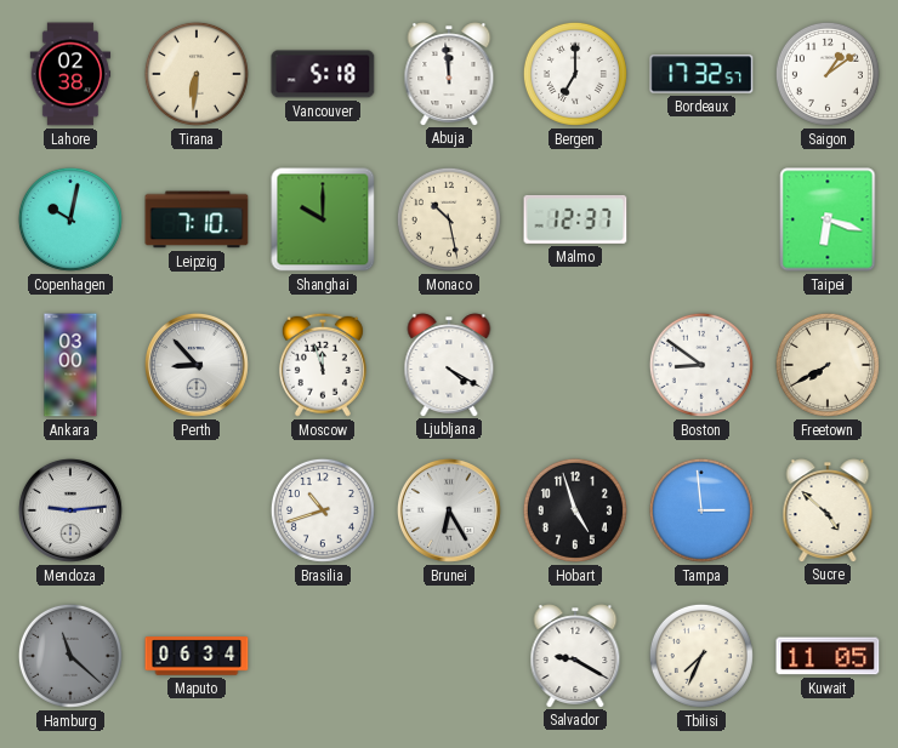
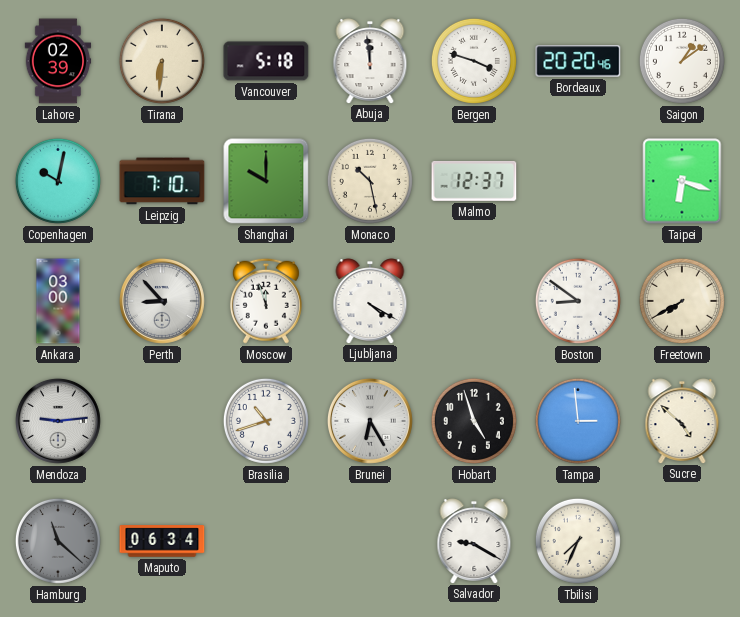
Lahore: 02:38 -> 02:39
Bergen: 7:00 -> 3:48
Bordeaux: 17:32 -> 20:20
Kuwait: 11:05 -> none
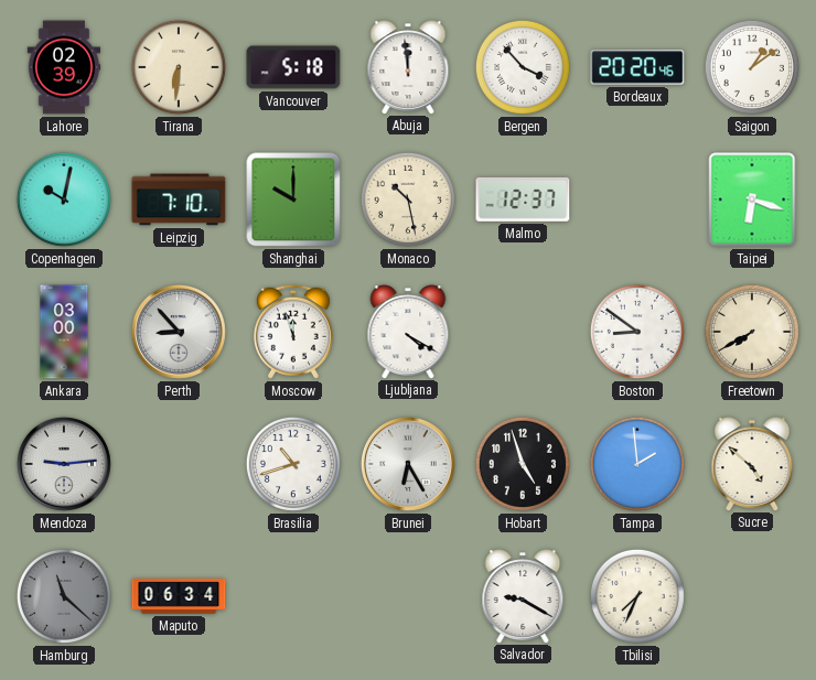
Bergen: 3:48 -> 3:53
Tampa: 2:59 -> 1:59
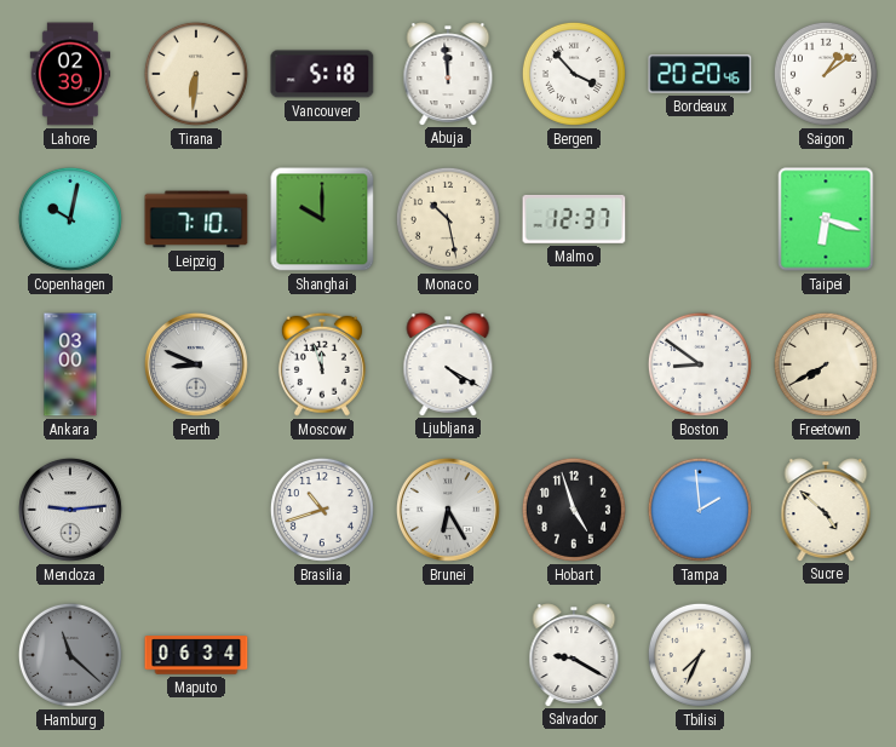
Perth: 8:53 -> 8:49
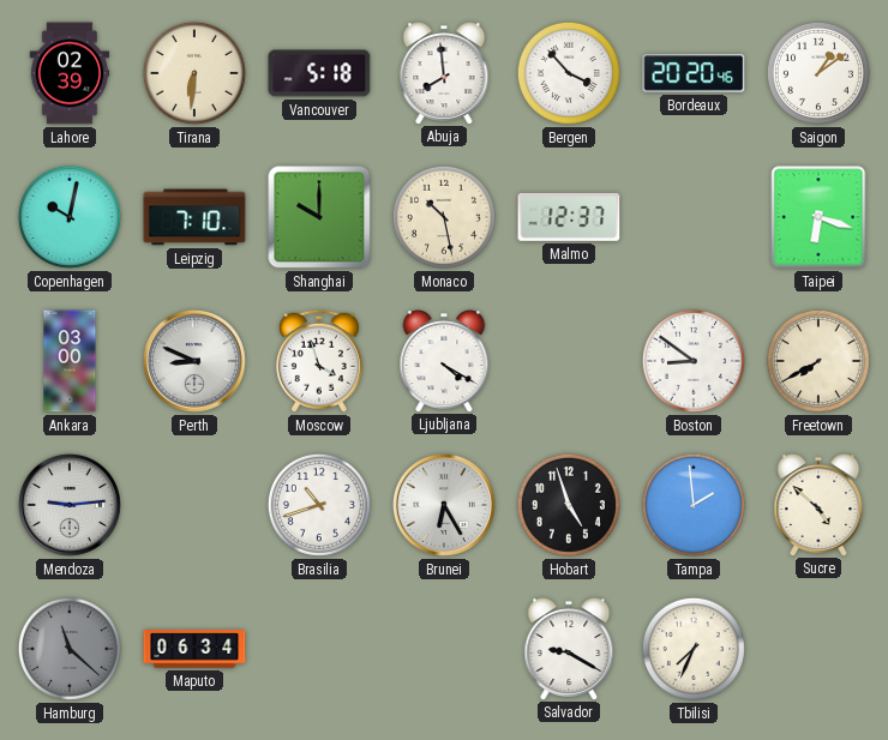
Abuja: 11:59 -> 7:59
Moscow: 11:57 -> 3:57
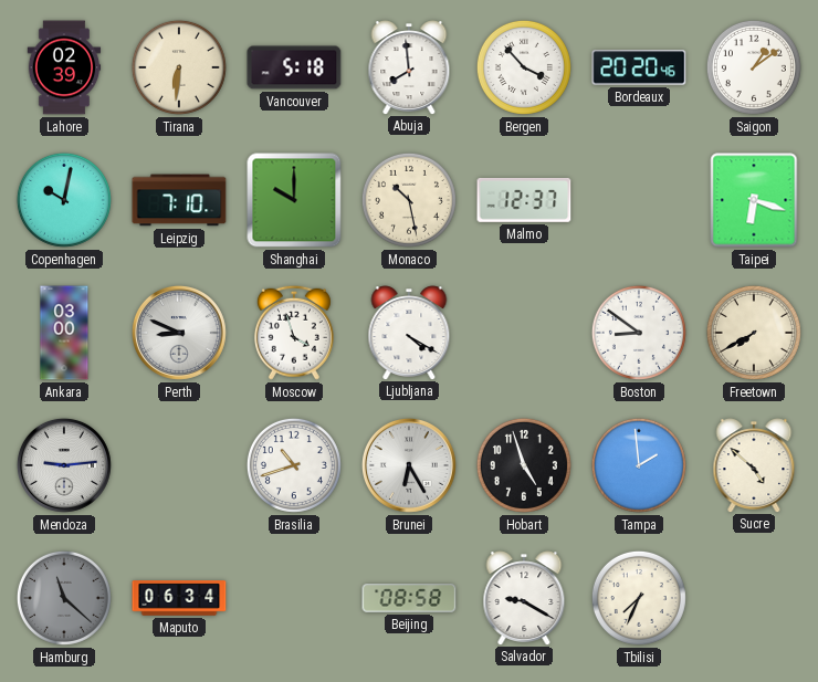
Beijing: none -> 08:58
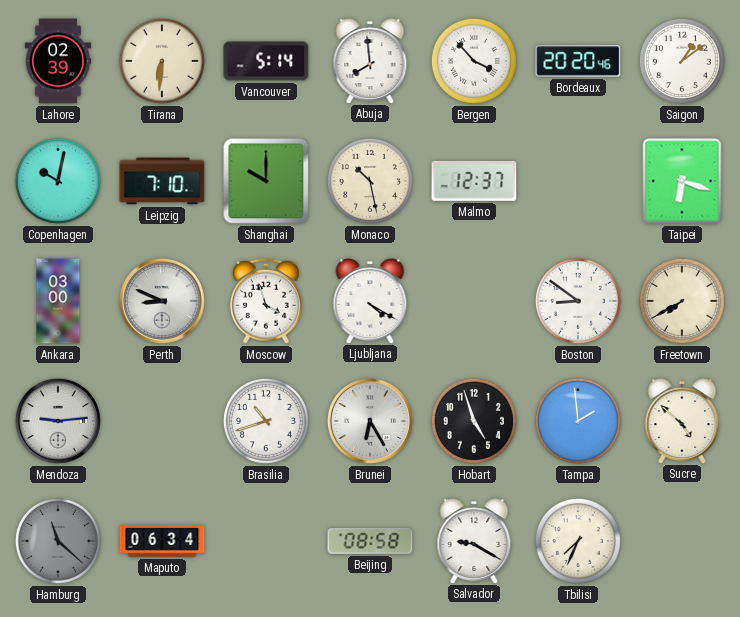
Vancouver: 5:18 -> 5:14
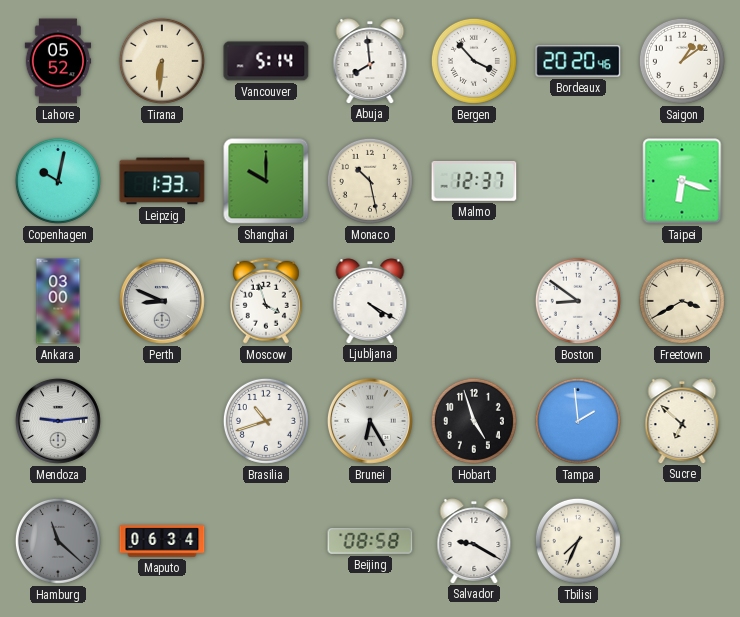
Lahore: 02:39 -> 05:52
Leipzig: 7:10 -> 1:33
Freetown: 7:40 -> 3:40
Sucre: 4:52 -> 6:52
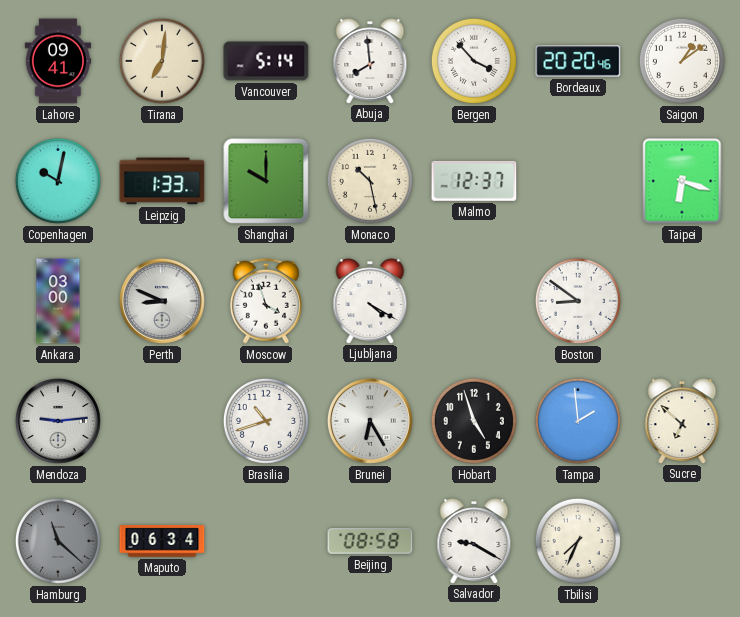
Lahore: 05:52 -> 09:41
Tirana: 6:31 -> 7:01
Freetown: 3:40 -> none
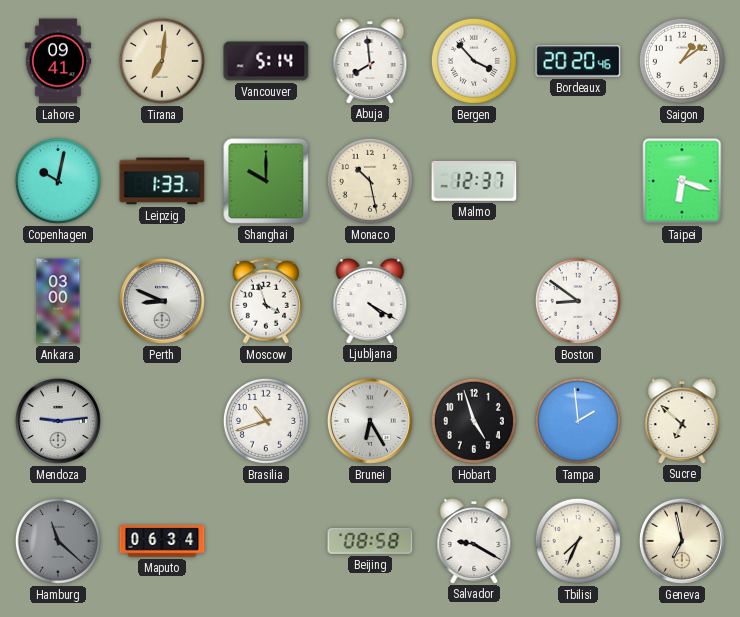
Geneva: none -> 6:58
